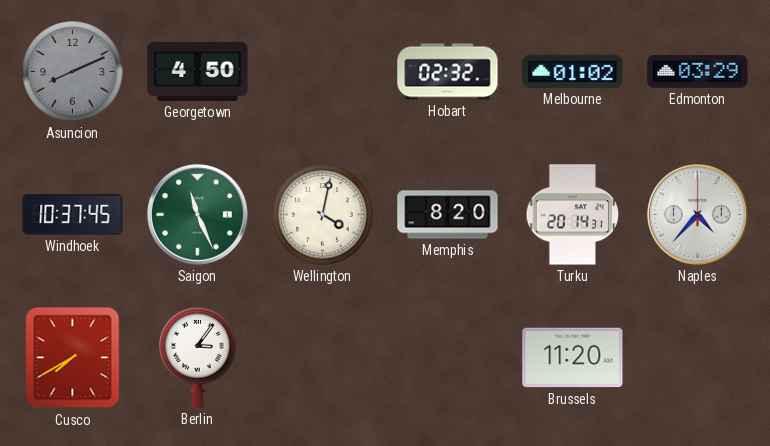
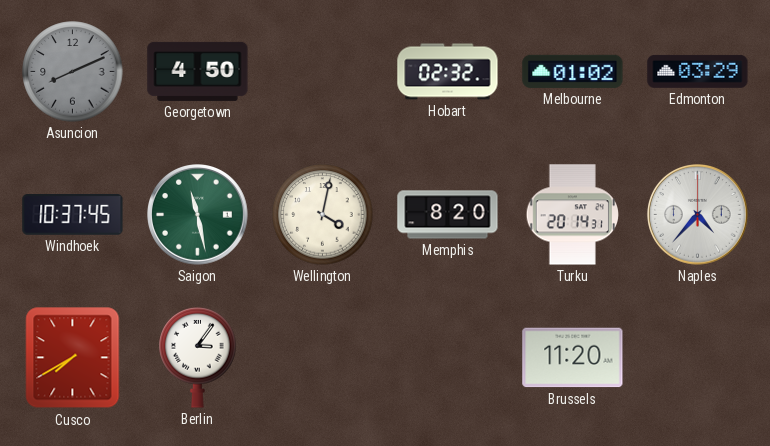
Saigon: 11:26 -> 11:28
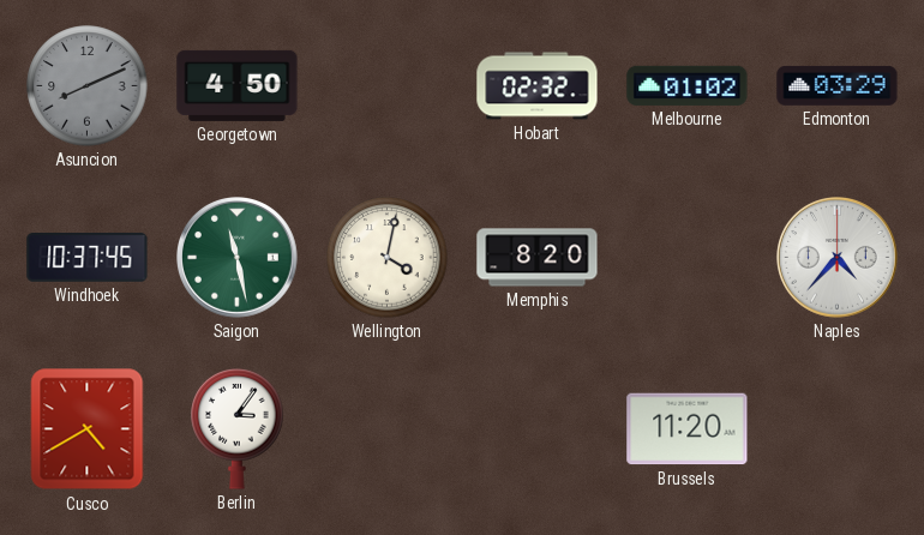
Turku: 20:14 -> none
Cusco: 7:40 -> 4:40
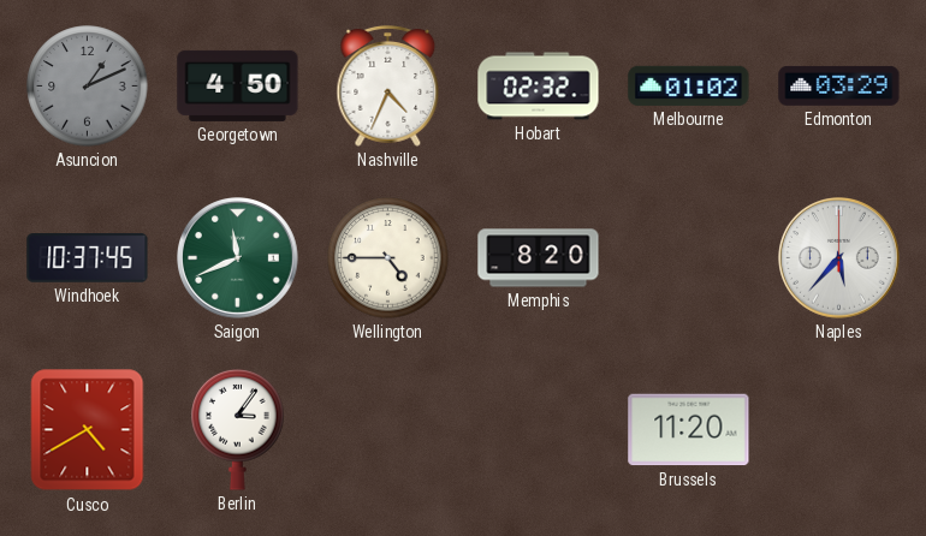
Asuncion: 8:11 -> 1:11
Nashville: none -> 4:34
Saigon: 11:28 -> 11:41
Wellington: 4:02 -> 4:45
Naples: 4:37 -> 5:37
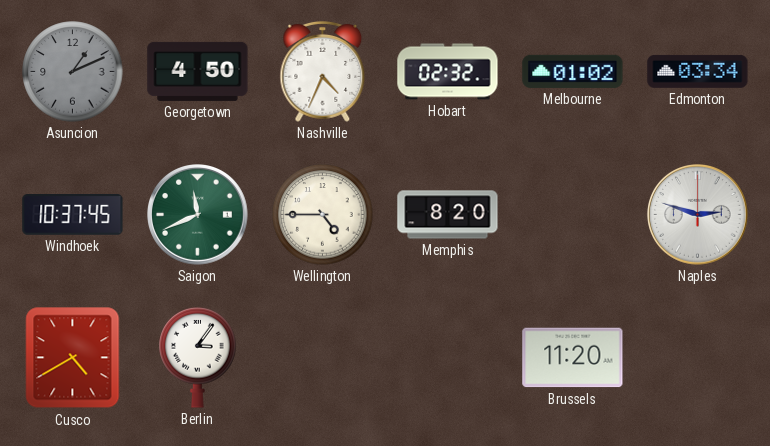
Edmonton: 03:29 -> 03:34
Naples: 5:37 -> 2:48
